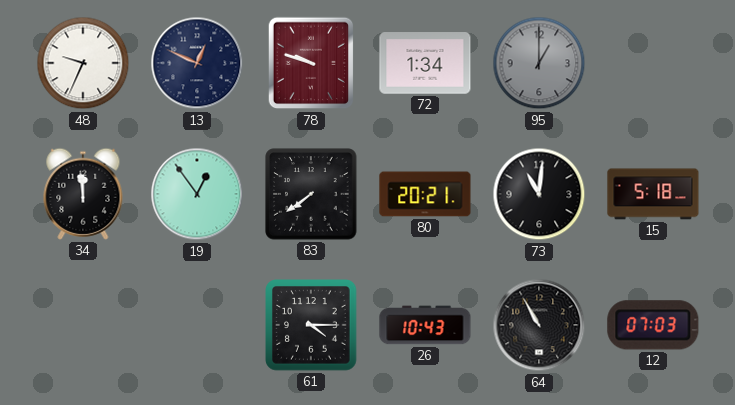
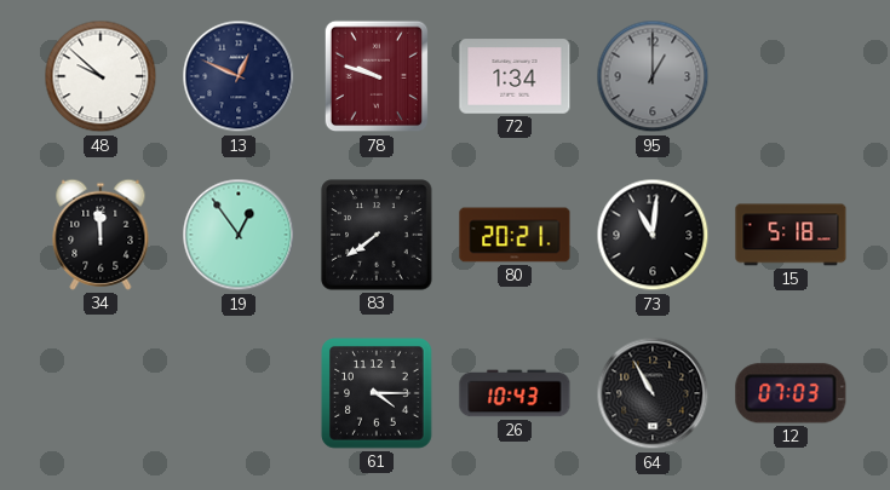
48: 9:34 -> 9:52
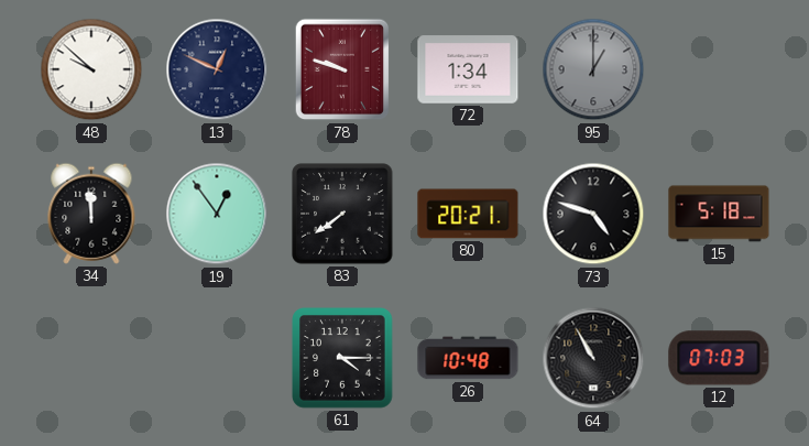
73: 11:01 -> 4:48
26: 10:43 -> 10:48
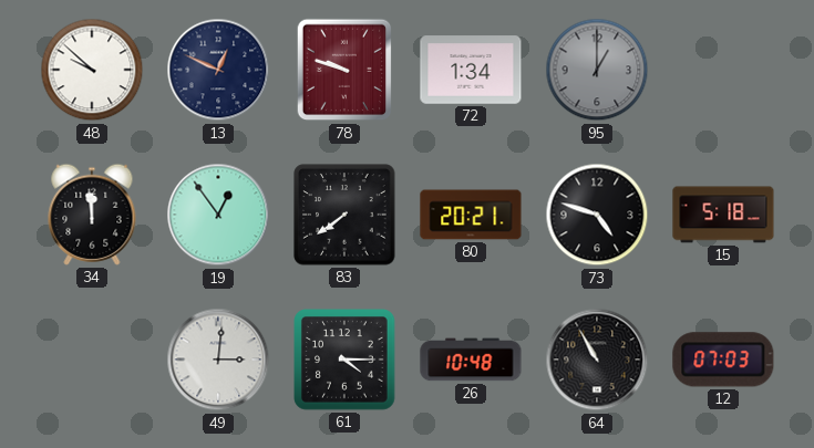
49: none -> 3:01
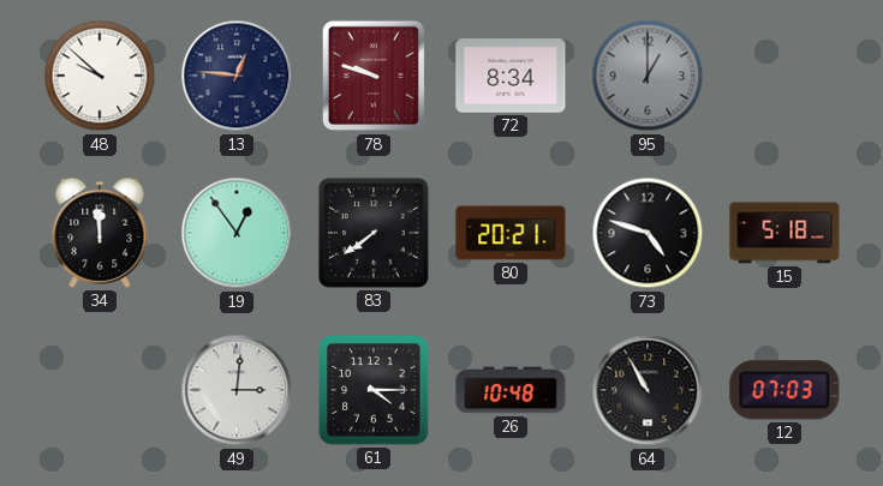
13: 12:49 -> 12:46
72: 1:34 -> 8:34
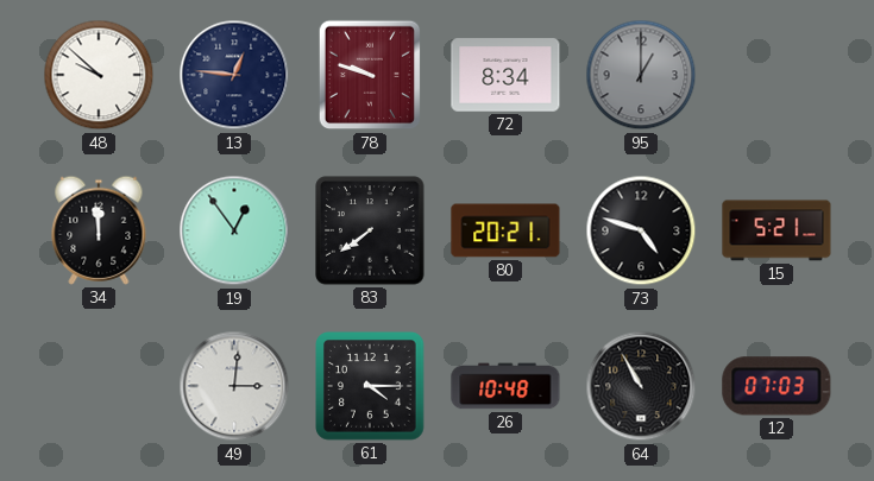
15: 5:18 -> 5:21
